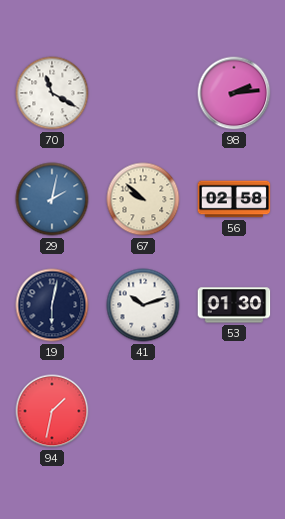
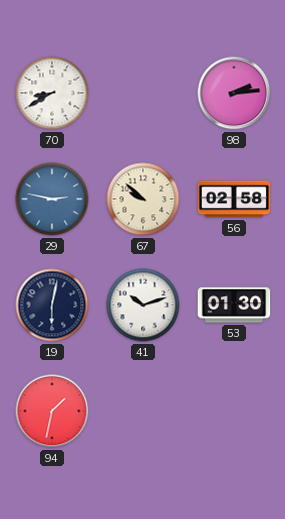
70: 11:20 -> 8:40
29: 2:02 -> 2:47
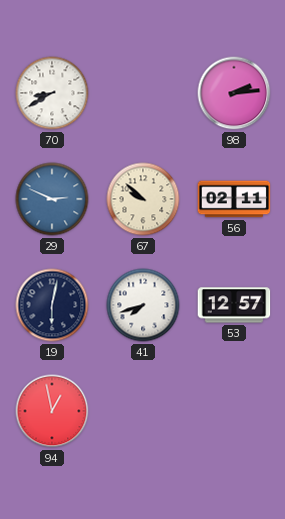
29: 2:47 -> 2:49
56: 02:58 -> 02:11
41: 10:12 -> 7:42
53: 01:30 -> 12:57
94: 1:32 -> 12:58
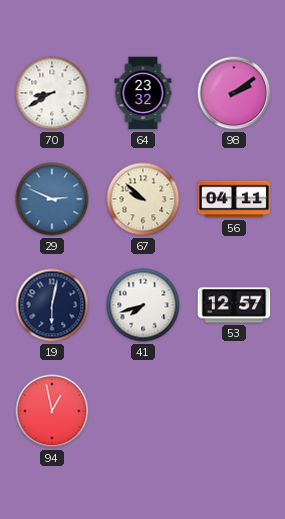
64: none -> 23:32
98: 2:14 -> 2:09
56: 02:11 -> 04:11
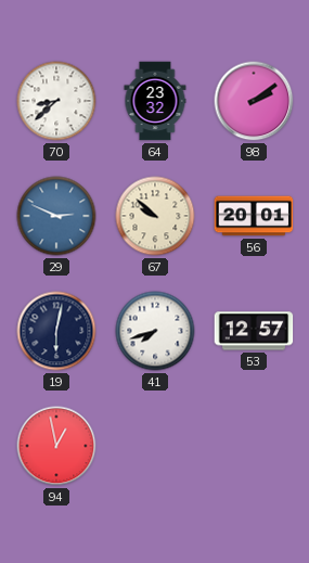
70: 8:40 -> 8:38
56: 04:11 -> 20:01
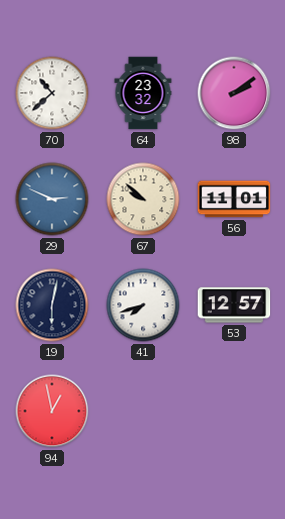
70: 8:38 -> 10:38
56: 20:01 -> 11:01
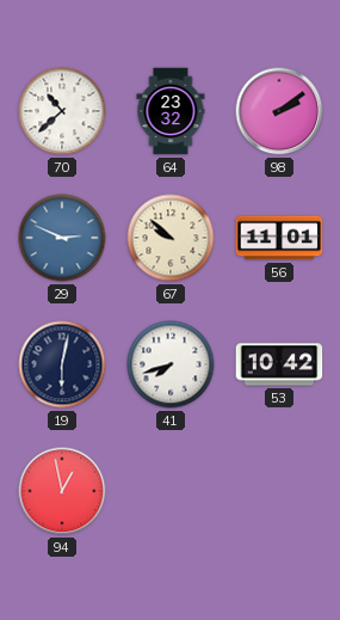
53: 12:57 -> 10:42
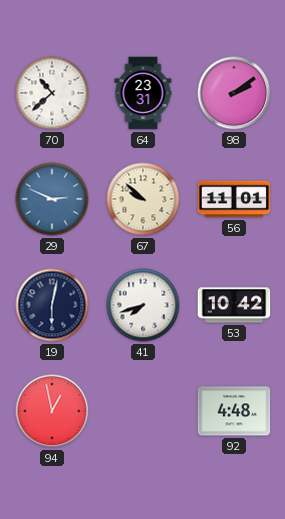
64: 23:32 -> 23:31
92: none -> 4:48
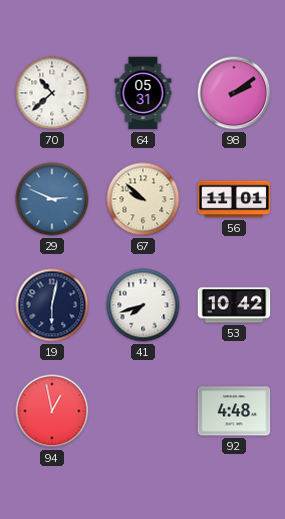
64: 23:31 -> 05:31
